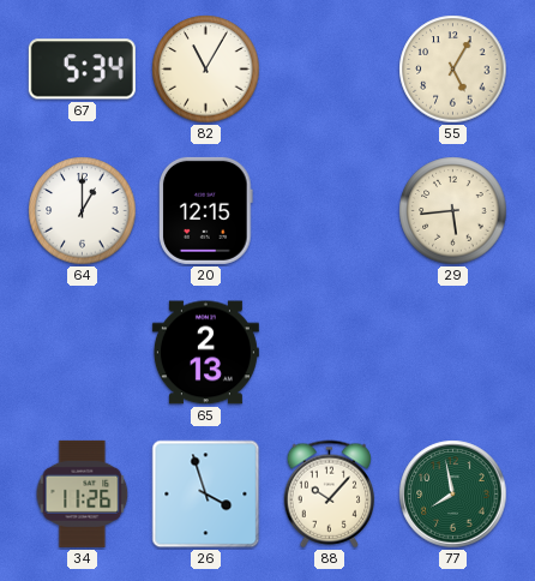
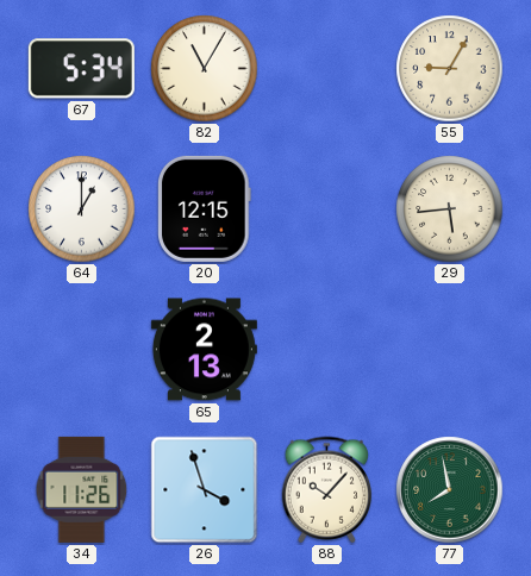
55: 5:05 -> 9:05
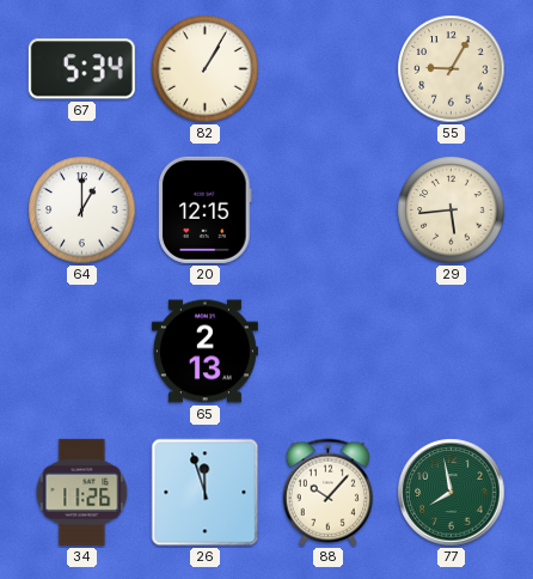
82: 11:05 -> 1:05
26: 3:57 -> 11:57
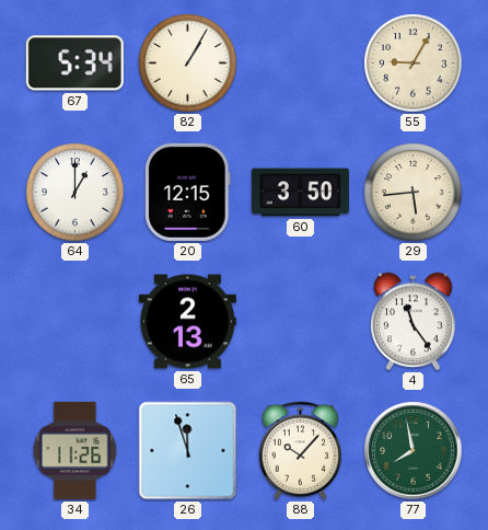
60: none -> 3:50
4: none -> 11:24
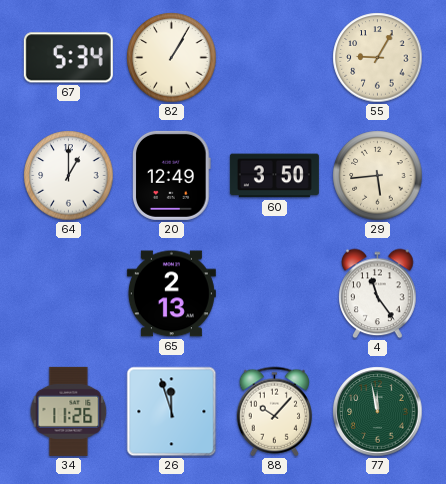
20: 12:15 -> 12:49
77: 7:58 -> 11:58
